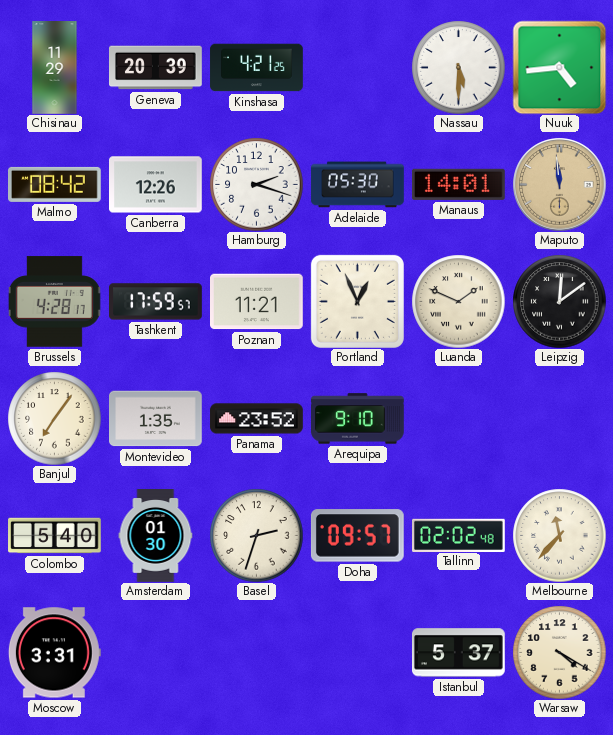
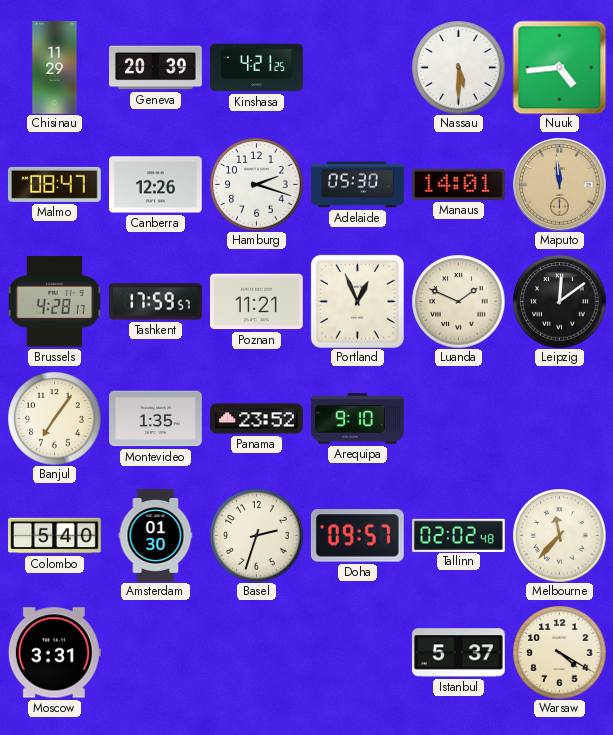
Malmo: 08:42 -> 08:47
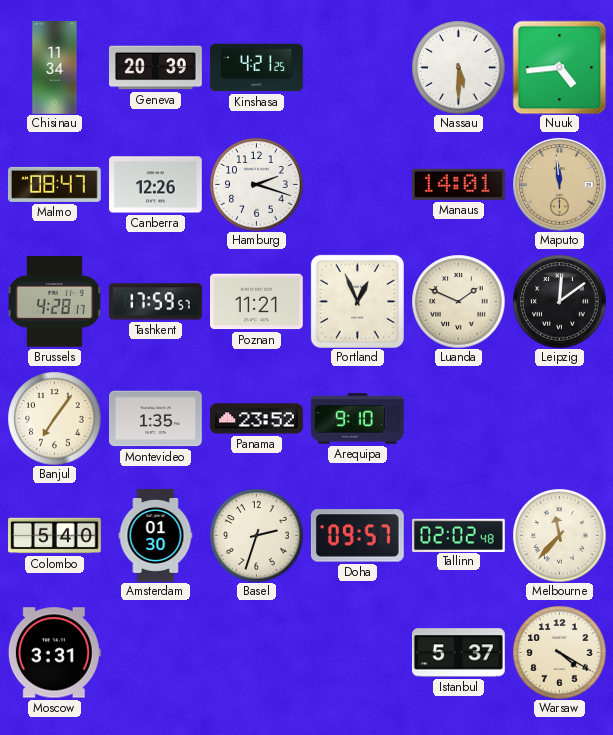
Chisinau: 11:29 -> 11:34
Adelaide: 05:30 -> none
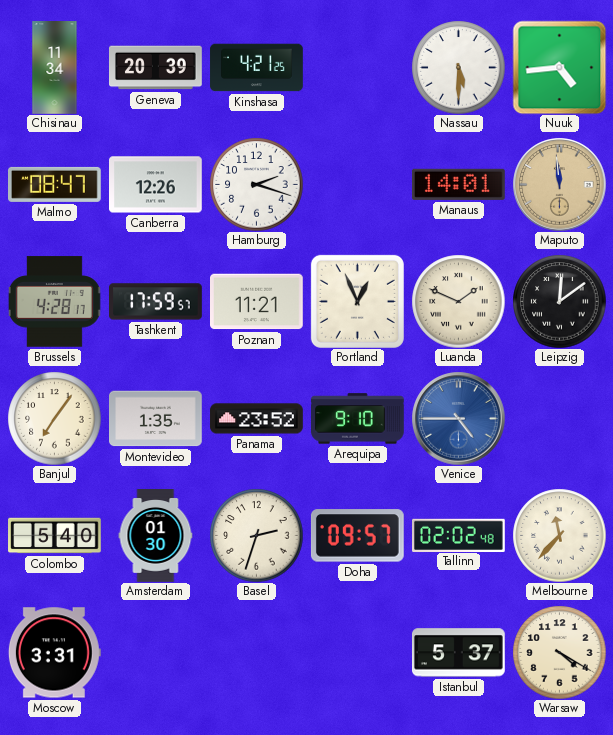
Venice: none -> 4:45
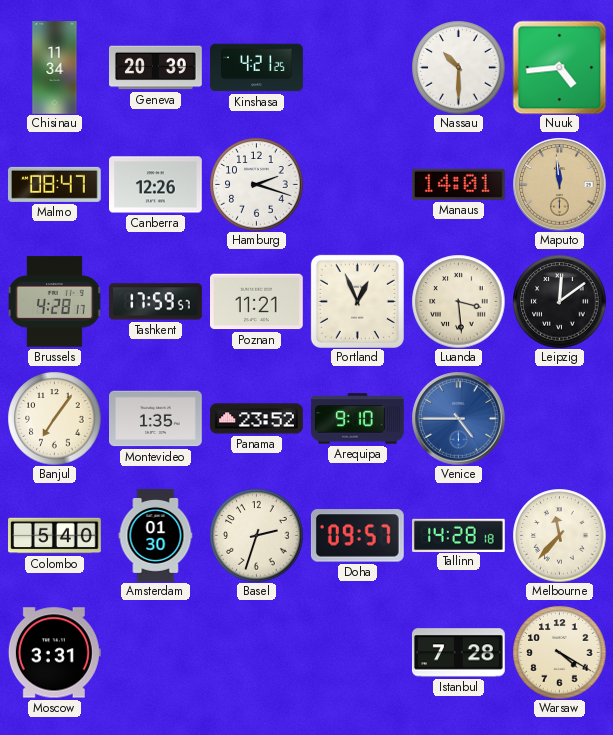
Nassau: 5:30 -> 10:30
Luanda: 1:49 -> 3:29
Tallinn: 02:02 -> 14:28
Istanbul: 5:37 -> 7:28
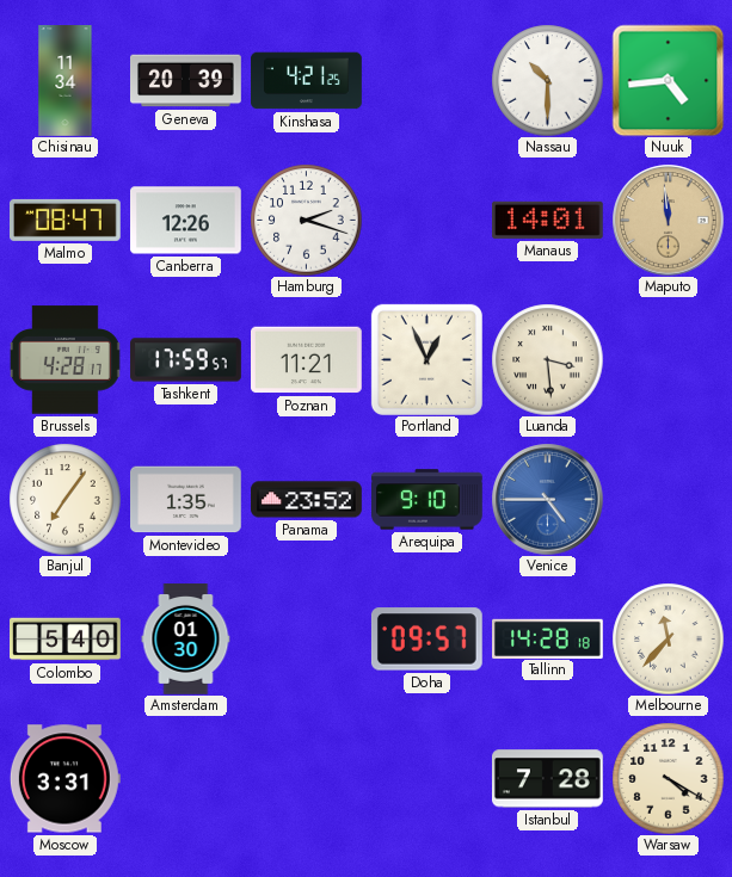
Leipzig: 12:09 -> none
Basel: 2:33 -> none
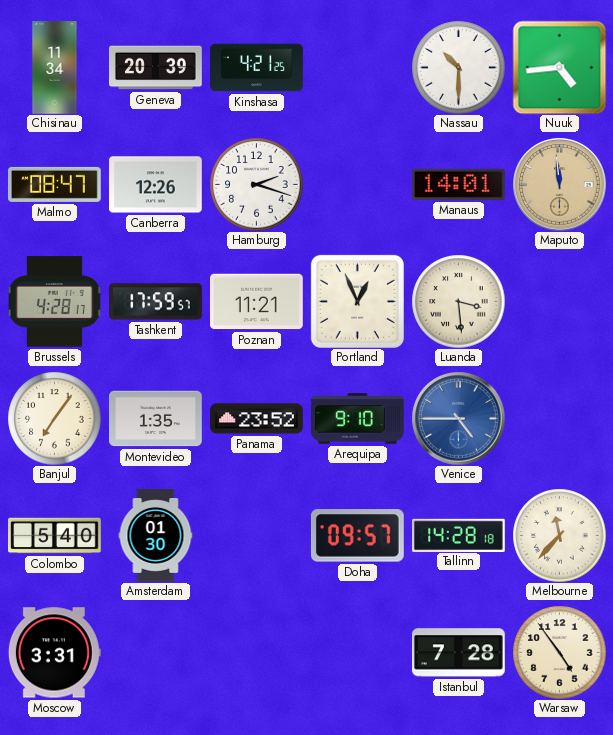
Warsaw: 4:20 -> 4:54
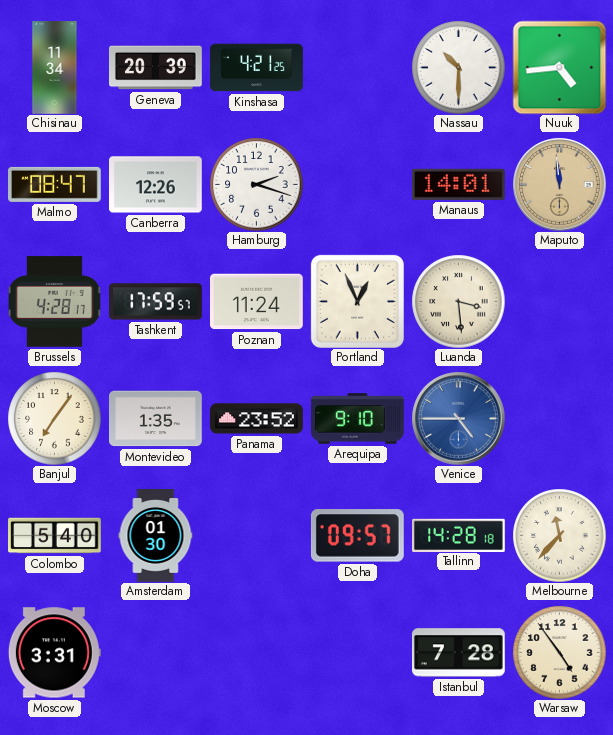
Poznan: 11:21 -> 11:24
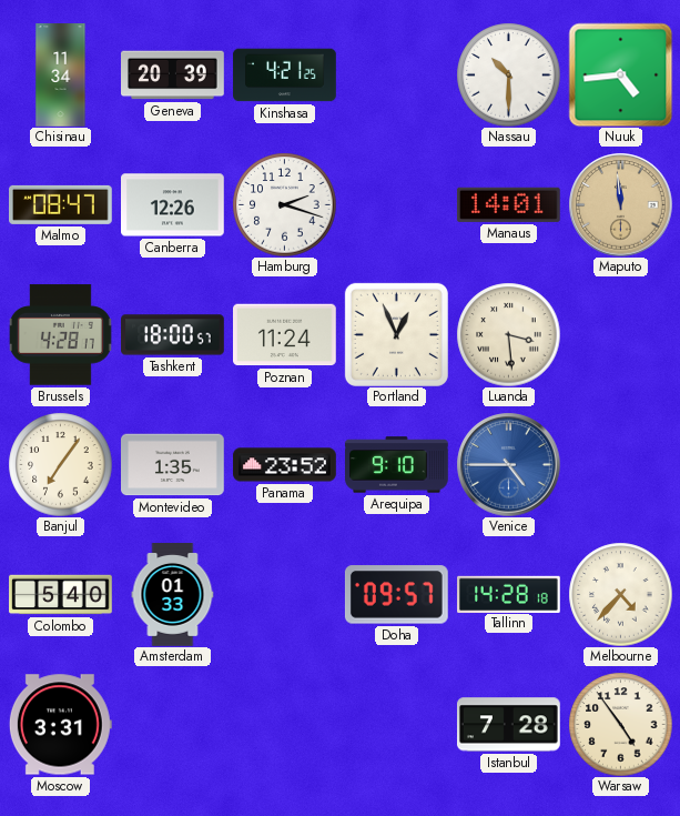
Tashkent: 17:59 -> 18:00
Amsterdam: 01:30 -> 01:33
Melbourne: 11:37 -> 4:37
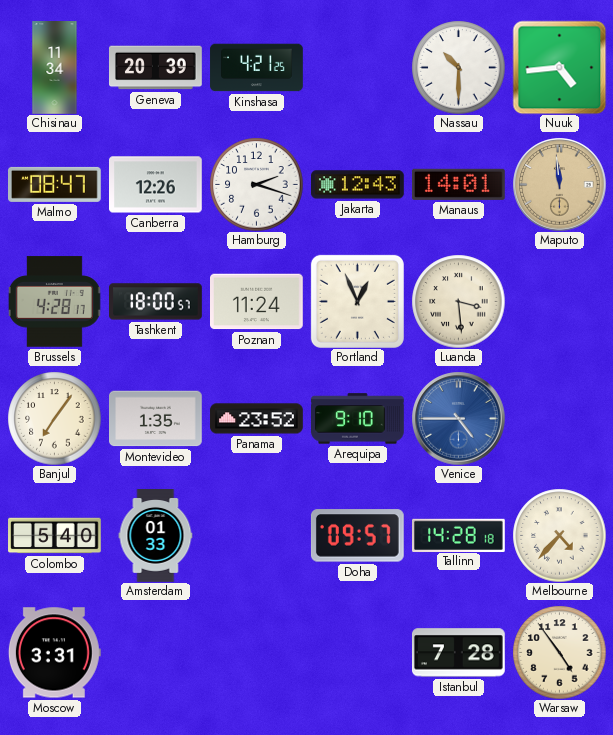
Jakarta: none -> 12:43
